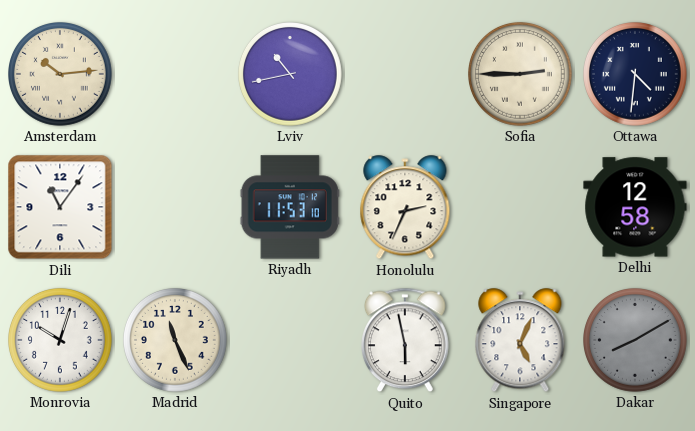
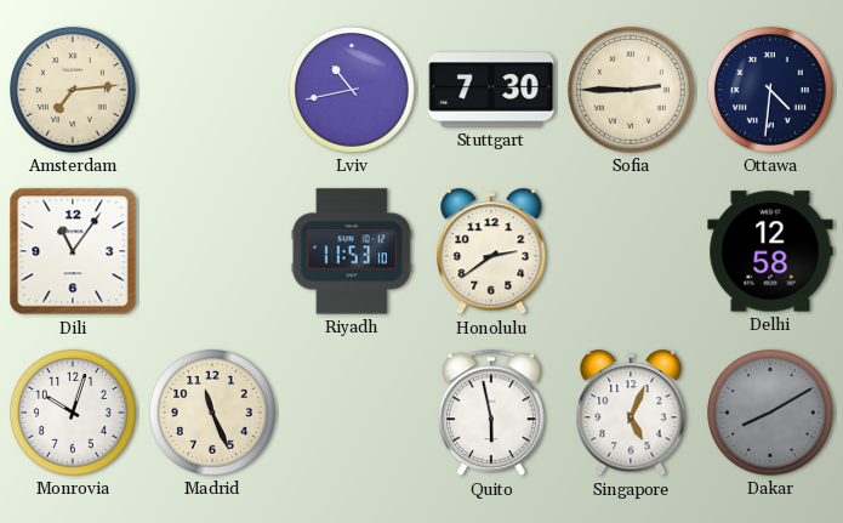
Amsterdam: 10:14 -> 7:14
Stuttgart: none -> 7:30
Honolulu: 2:34 -> 2:39
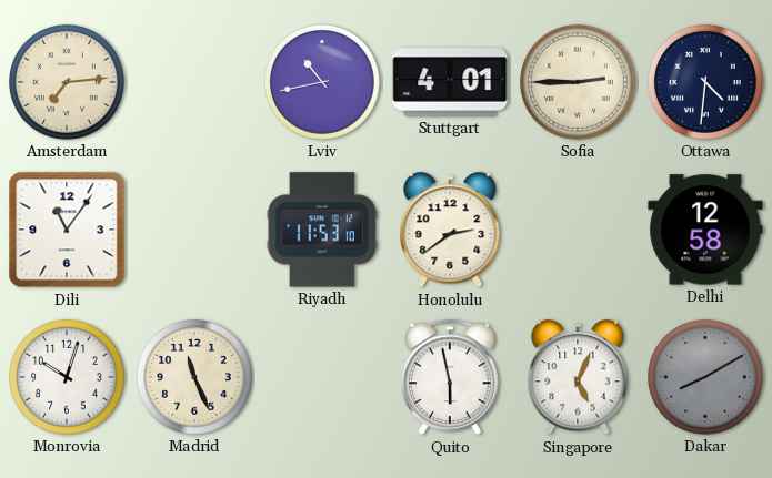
Stuttgart: 7:30 -> 4:01
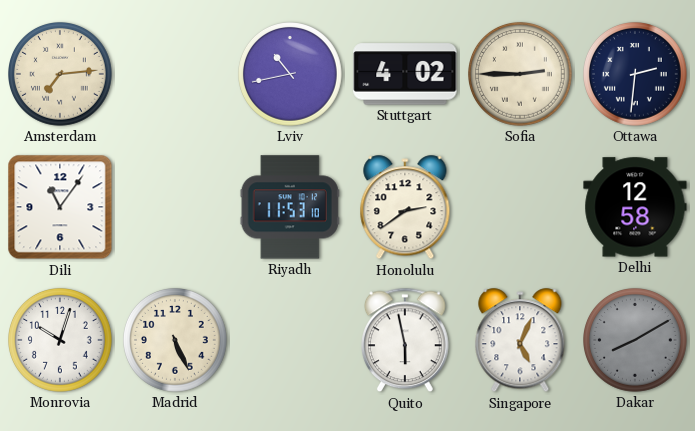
Stuttgart: 4:01 -> 4:02
Ottawa: 4:31 -> 2:31
Madrid: 11:26 -> 5:26
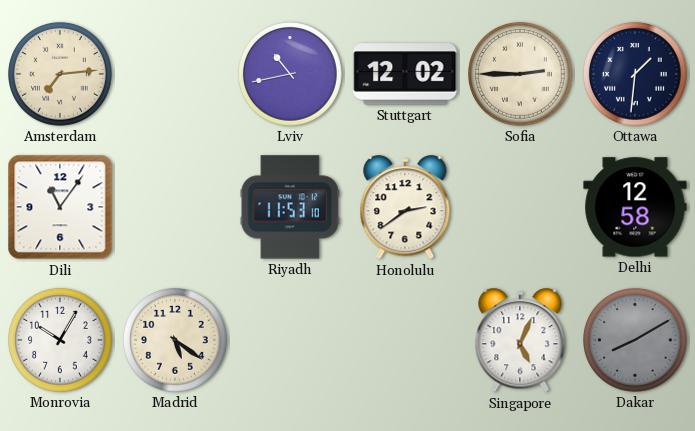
Stuttgart: 4:02 -> 12:02
Ottawa: 2:31 -> 1:31
Monrovia: 10:03 -> 10:05
Madrid: 5:26 -> 5:21
Quito: 5:58 -> none
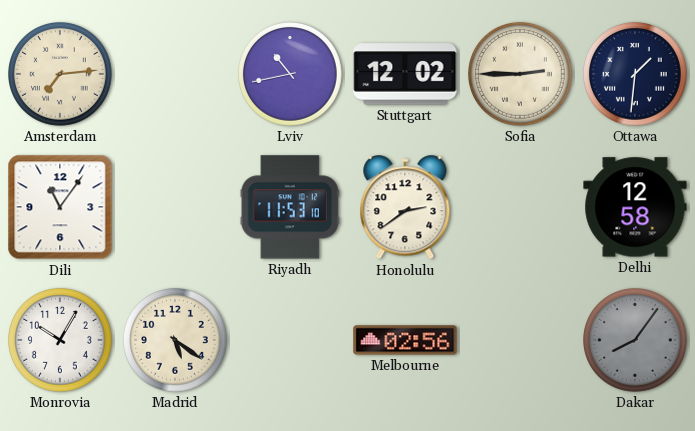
Melbourne: none -> 02:56
Singapore: 5:04 -> none
Dakar: 8:10 -> 8:06
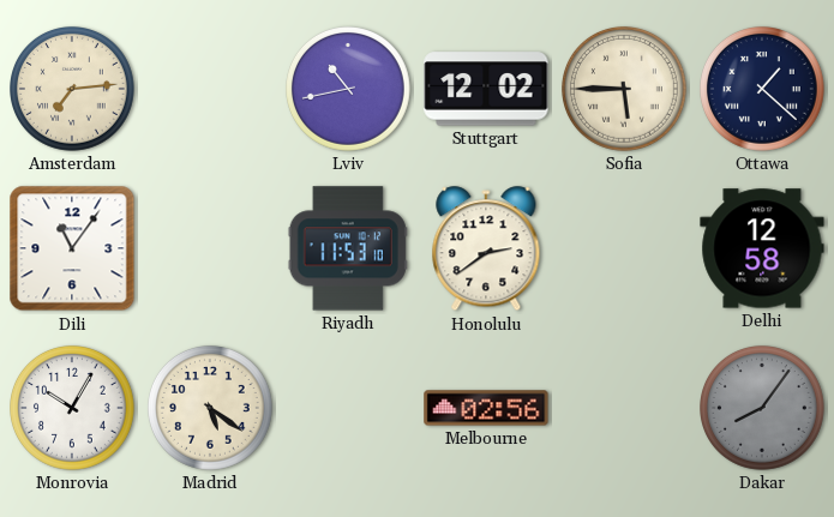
Sofia: 2:45 -> 5:45
Ottawa: 1:31 -> 1:22
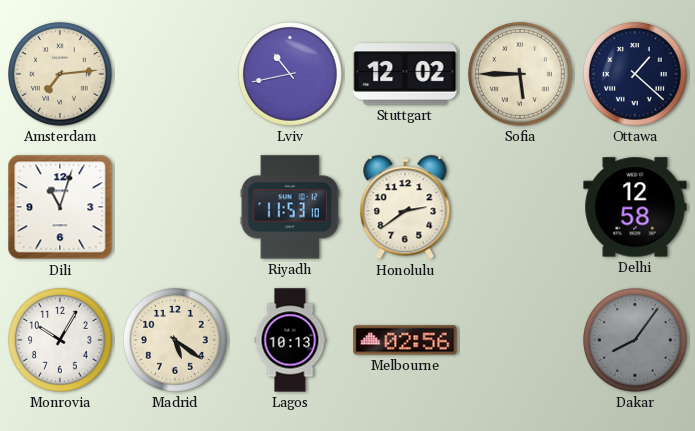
Dili: 11:06 -> 11:03
Lagos: none -> 10:13
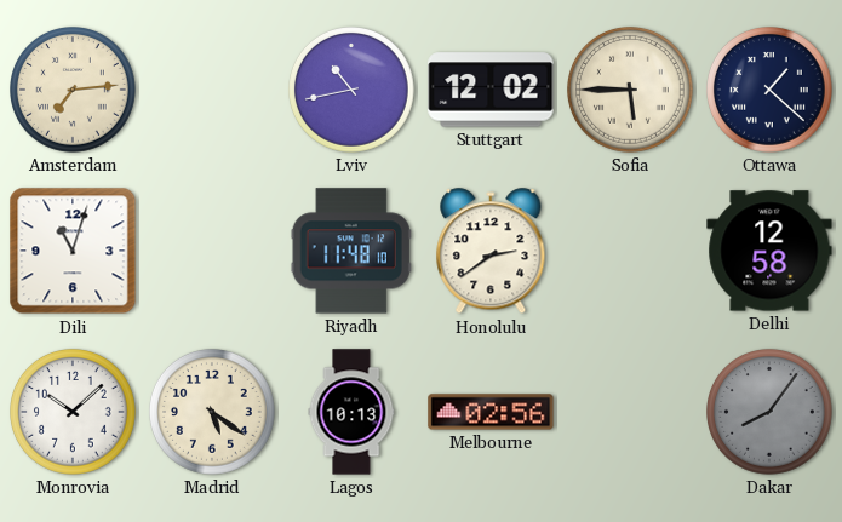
Riyadh: 11:53 -> 11:48
Monrovia: 10:05 -> 10:08
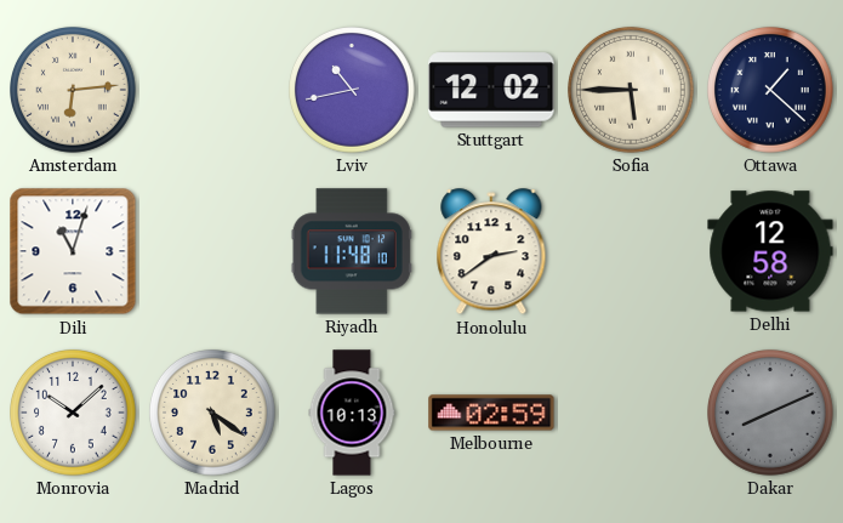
Amsterdam: 7:14 -> 6:14
Melbourne: 02:56 -> 02:59
Dakar: 8:06 -> 8:11
